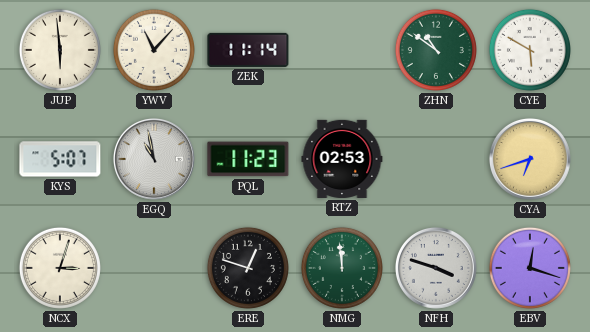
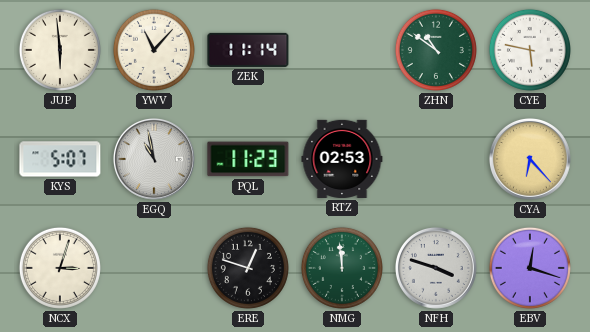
CYE: 5:50 -> 5:47
CYA: 6:42 -> 6:23
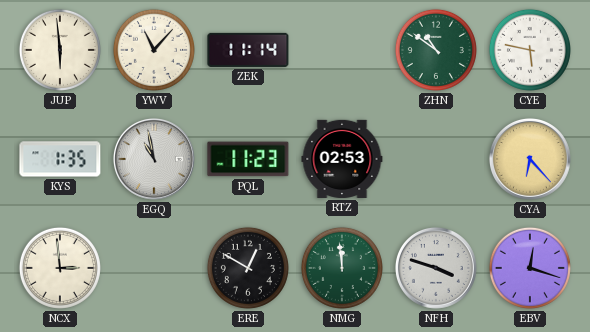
KYS: 5:07 -> 1:35
NCX: 3:03 -> 2:59
ERE: 12:48 -> 12:50
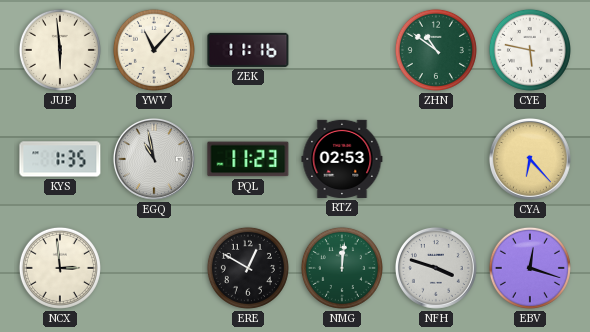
ZEK: 11:14 -> 11:16
NMG: 11:59 -> 12:01
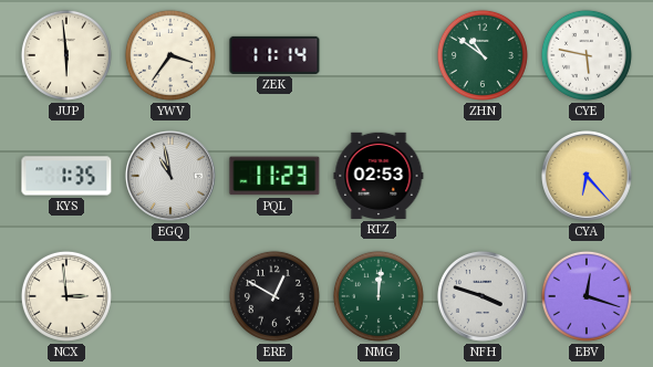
YWV: 11:07 -> 3:36
ZEK: 11:16 -> 11:14
